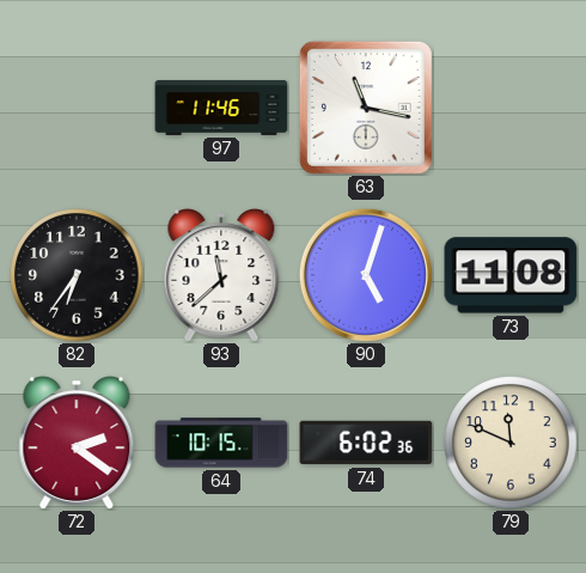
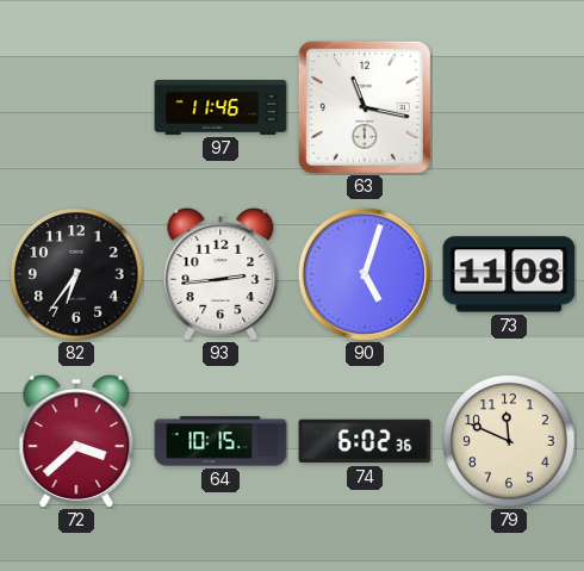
93: 11:38 -> 2:44
72: 2:21 -> 3:38
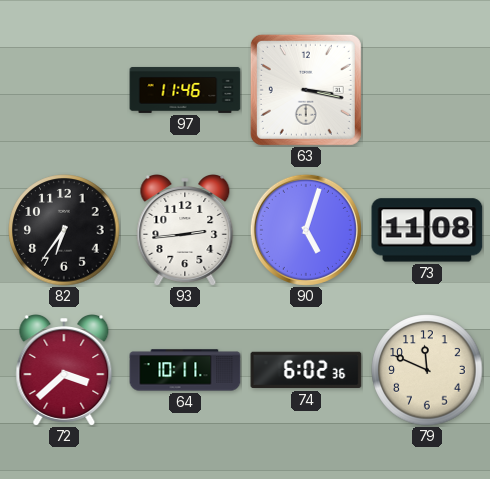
63: 11:17 -> 3:17
64: 10:15 -> 10:11
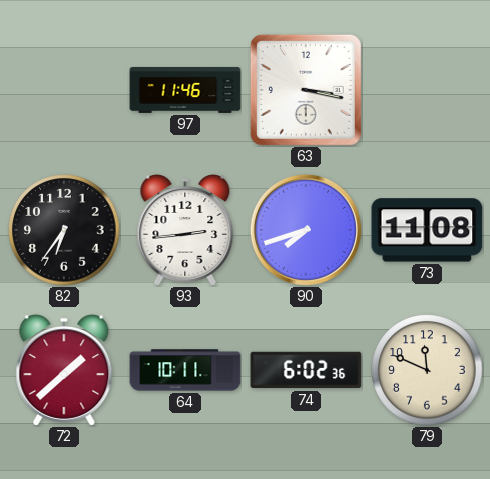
90: 5:03 -> 7:42
72: 3:38 -> 1:38
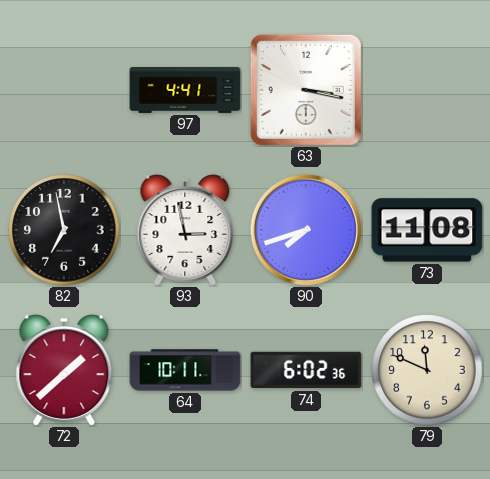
97: 11:46 -> 4:41
82: 6:36 -> 6:58
93: 2:44 -> 2:58
